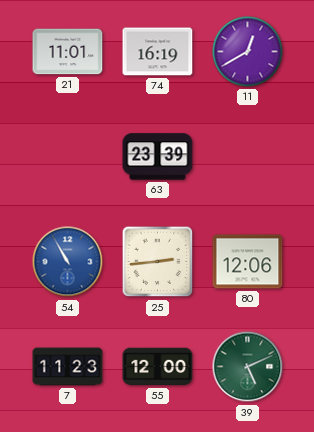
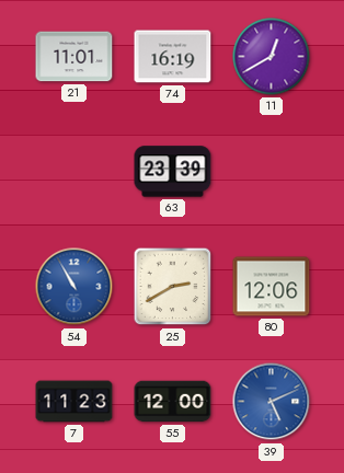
25: 2:44 -> 2:40
39 dial: green -> blue
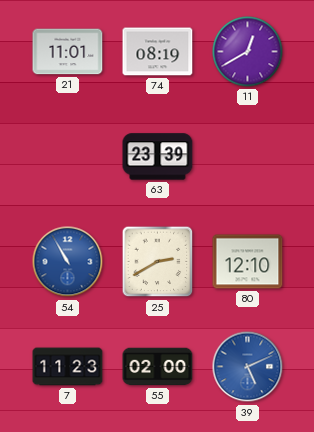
74: 16:19 -> 08:19
80: 12:06 -> 12:10
55: 12:00 -> 02:00
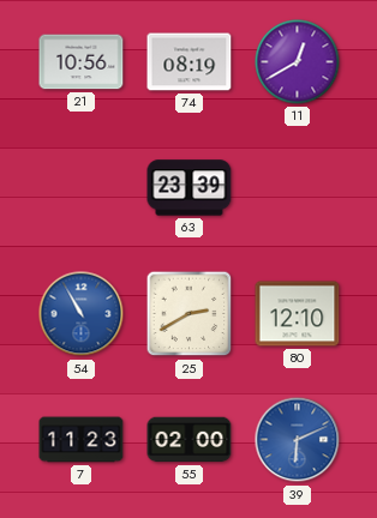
21: 11:01 -> 10:56
39: 5:11 -> 6:11
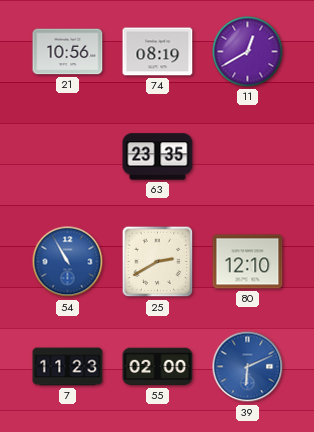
63: 23:39 -> 23:35
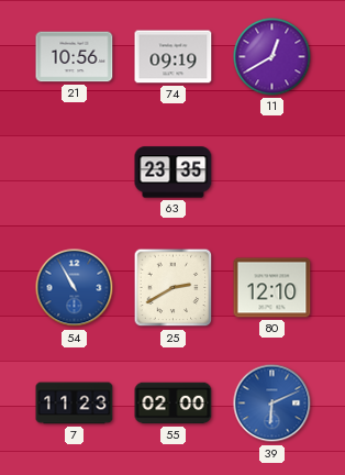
74: 08:19 -> 09:19
